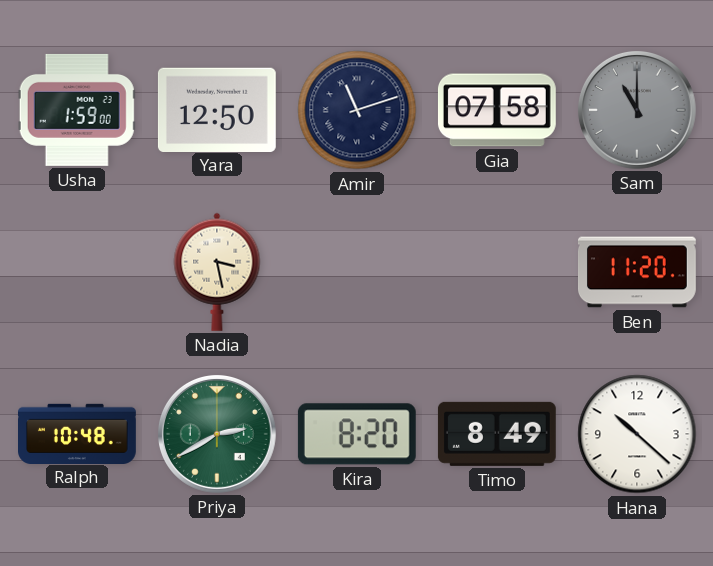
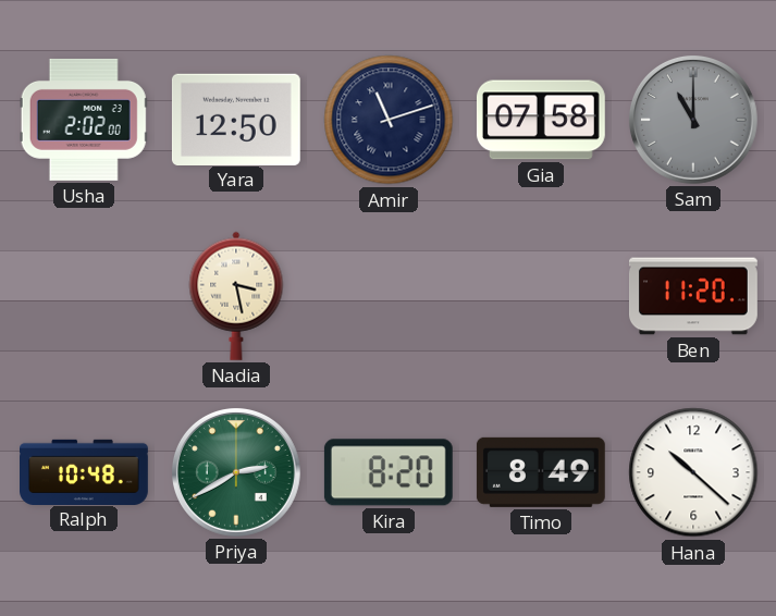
Usha: 1:59 -> 2:02
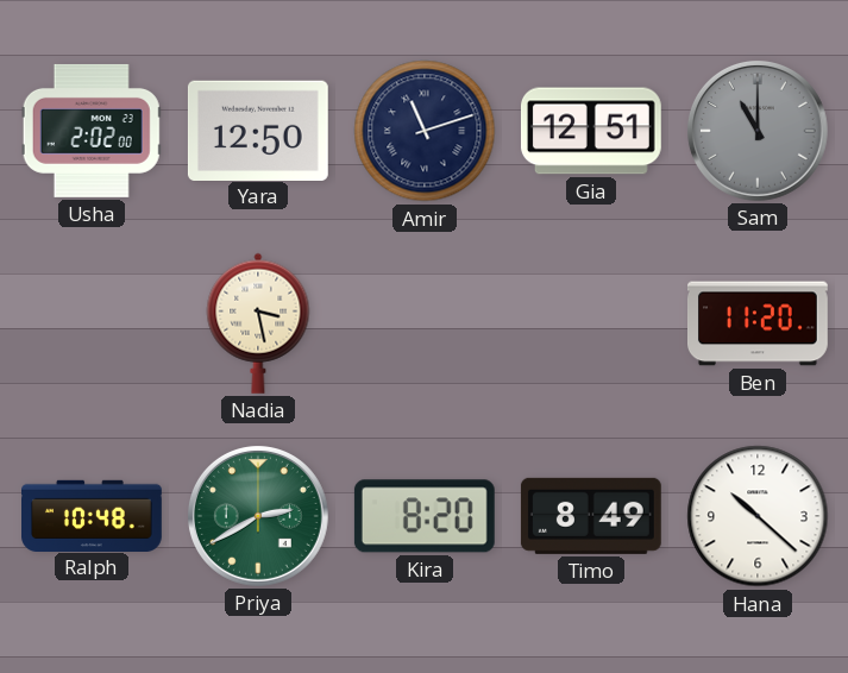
Gia: 07:58 -> 12:51
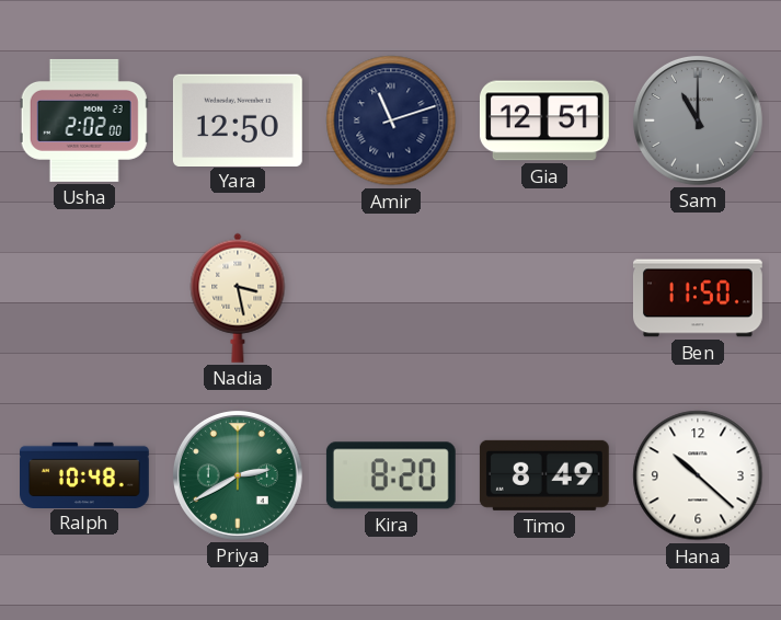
Ben: 11:20 -> 11:50
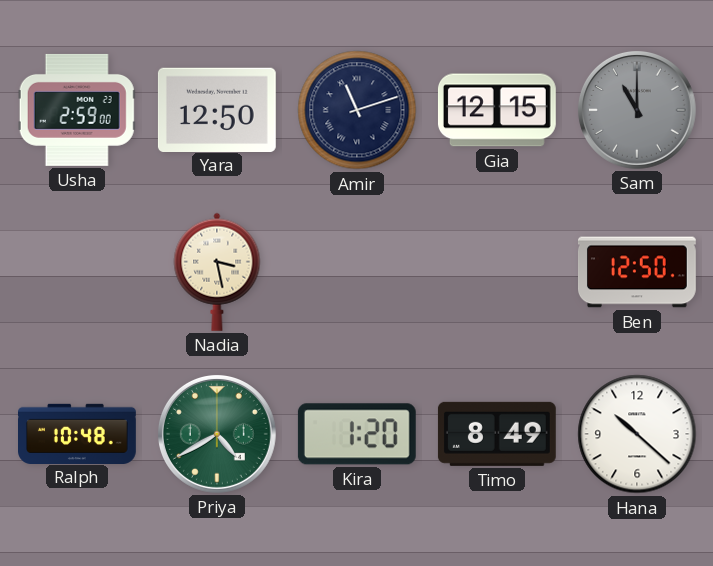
Usha: 2:02 -> 2:59
Gia: 12:51 -> 12:15
Ben: 11:50 -> 12:50
Priya: 2:40 -> 4:40
Kira: 8:20 -> 1:20
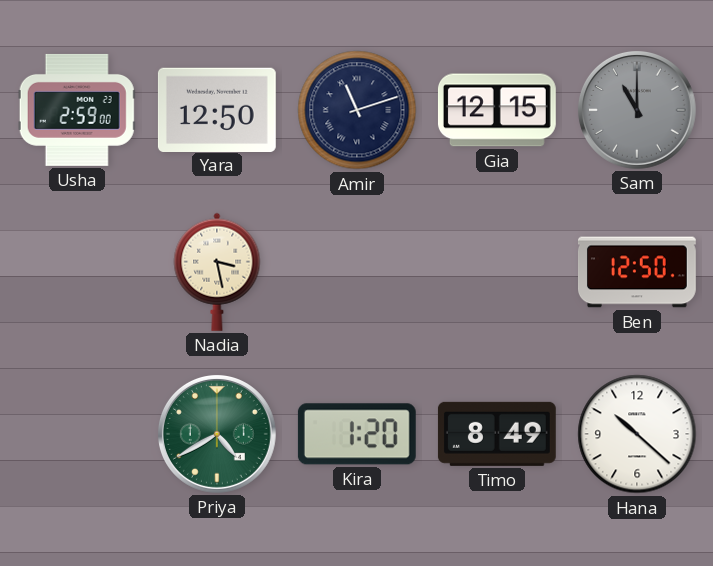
Ralph: 10:48 -> none
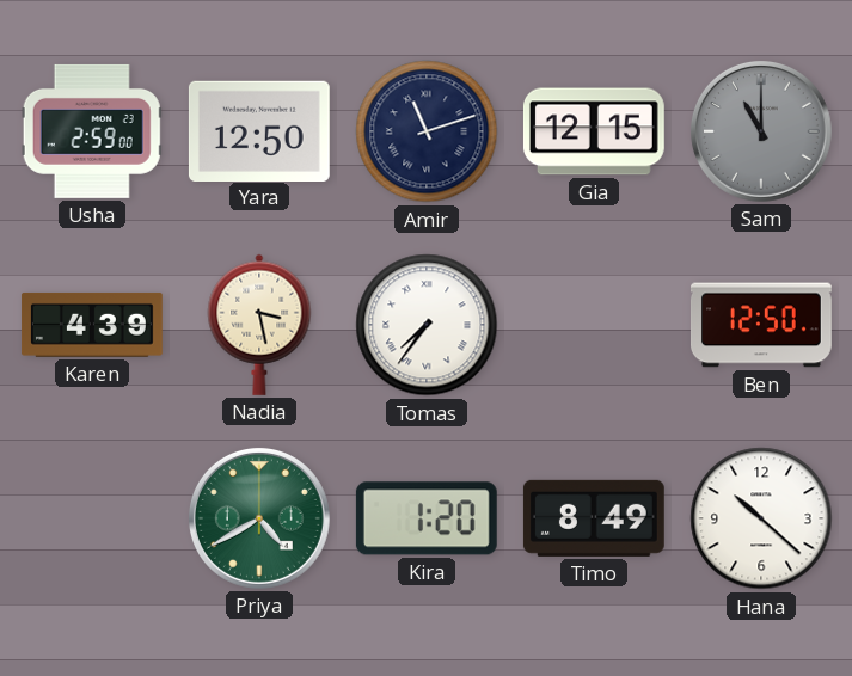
Karen: none -> 4:39
Tomas: none -> 7:36
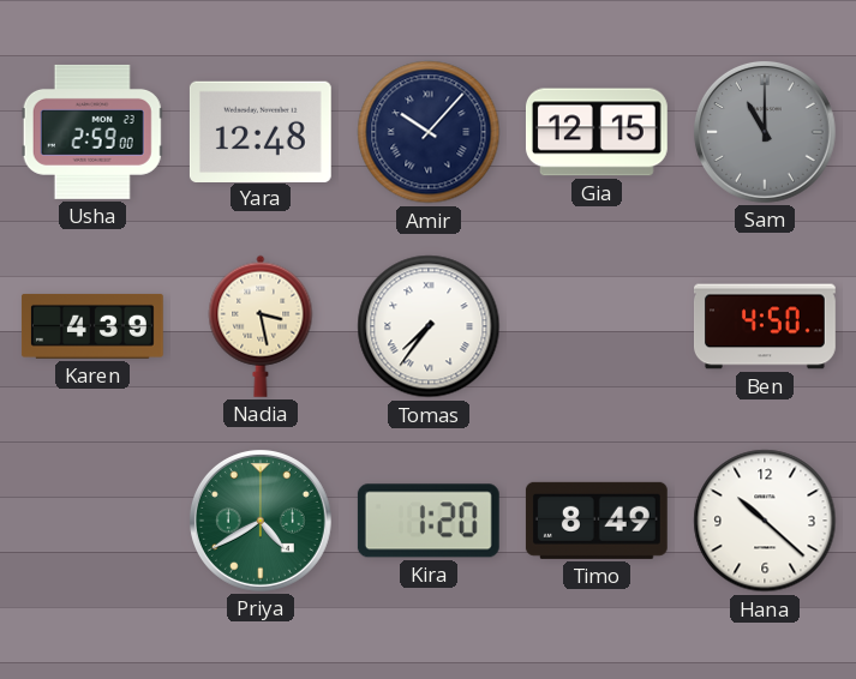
Yara: 12:50 -> 12:48
Amir: 11:12 -> 10:07
Ben: 12:50 -> 4:50
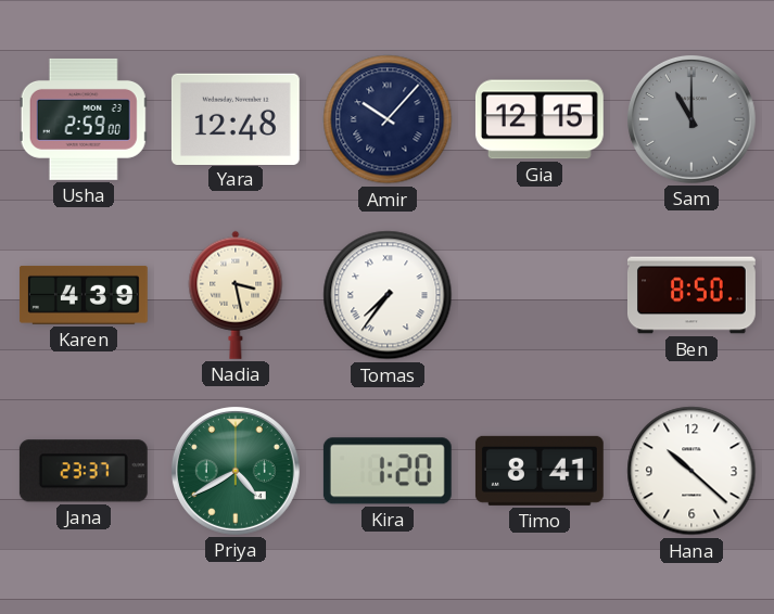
Ben: 4:50 -> 8:50
Jana: none -> 23:37
Timo: 8:49 -> 8:41
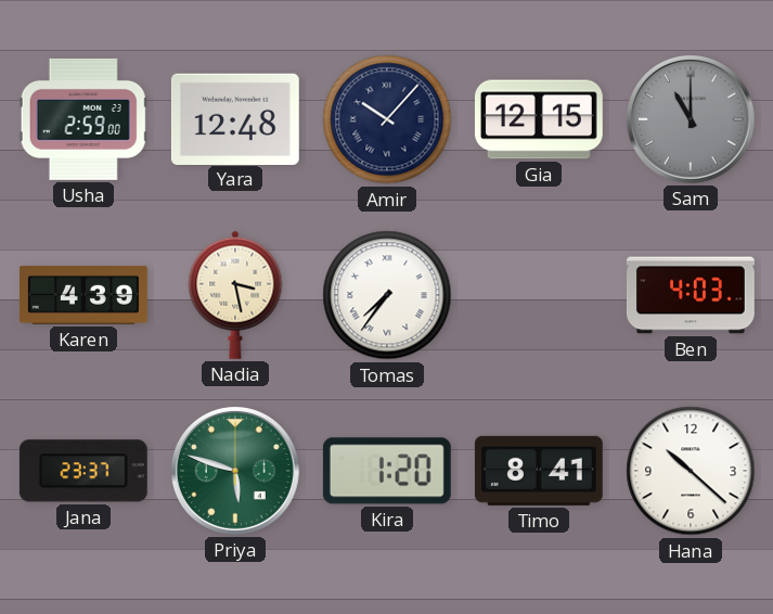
Ben: 8:50 -> 4:03
Priya: 4:40 -> 5:48
